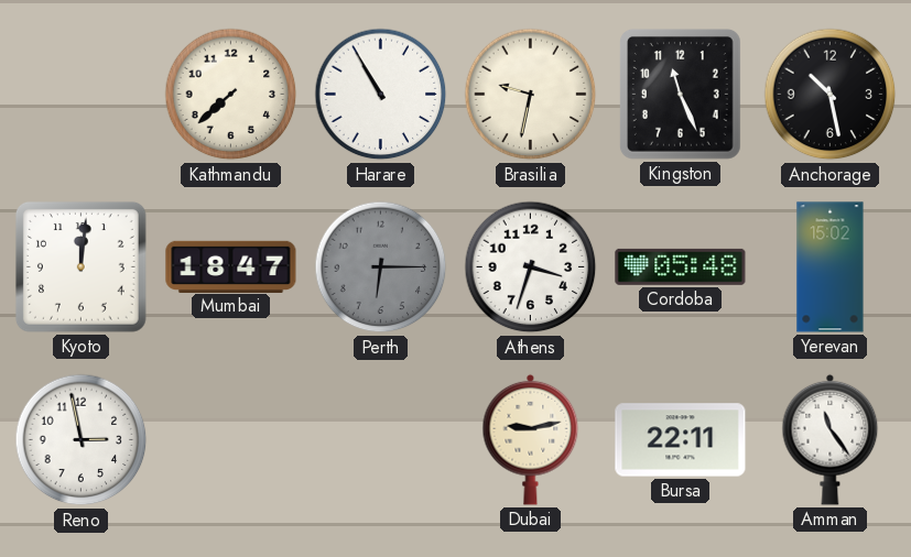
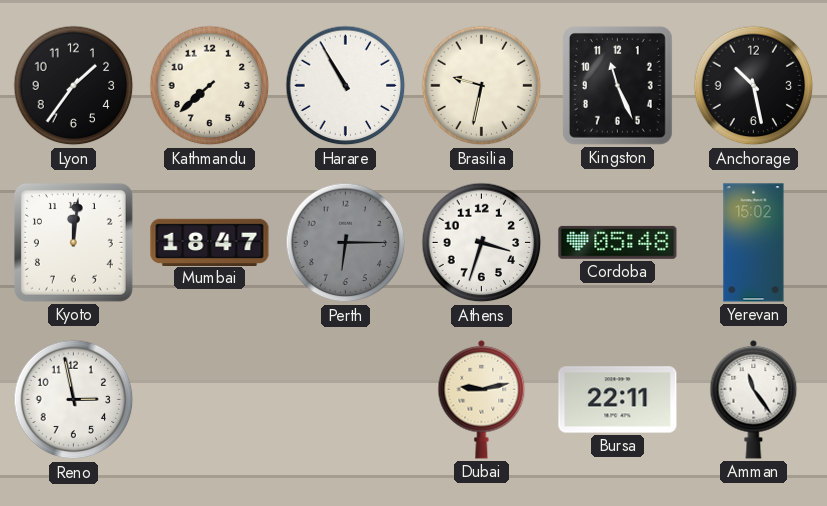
Lyon: none -> 1:36
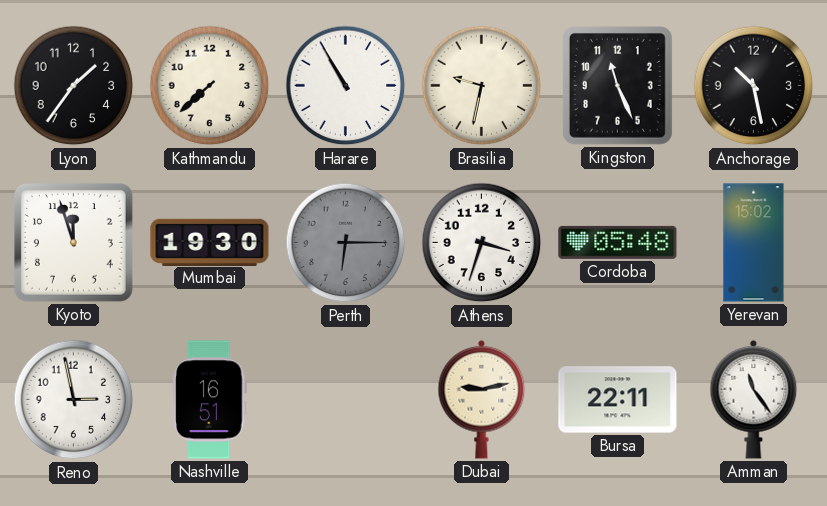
Kyoto: 12:01 -> 11:57
Mumbai: 18:47 -> 19:30
Nashville: none -> 16:51
